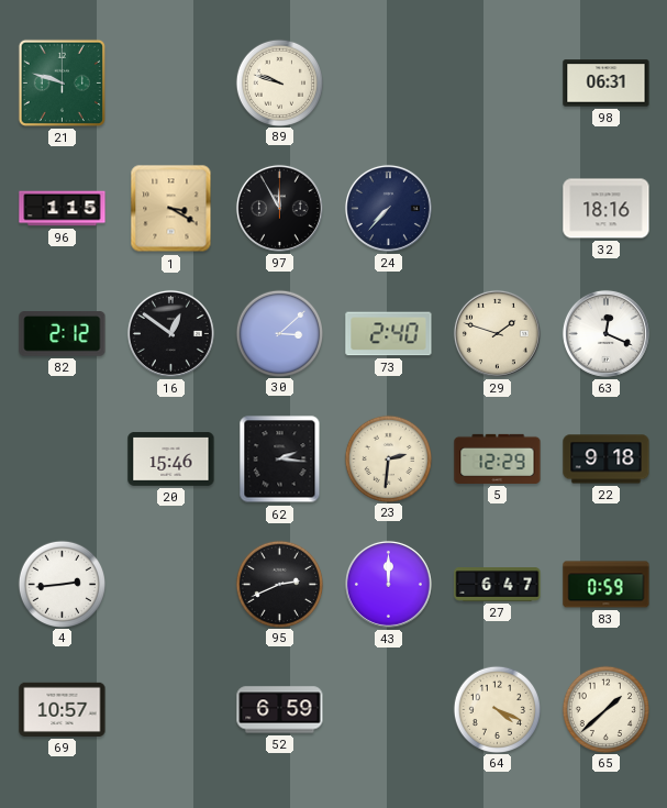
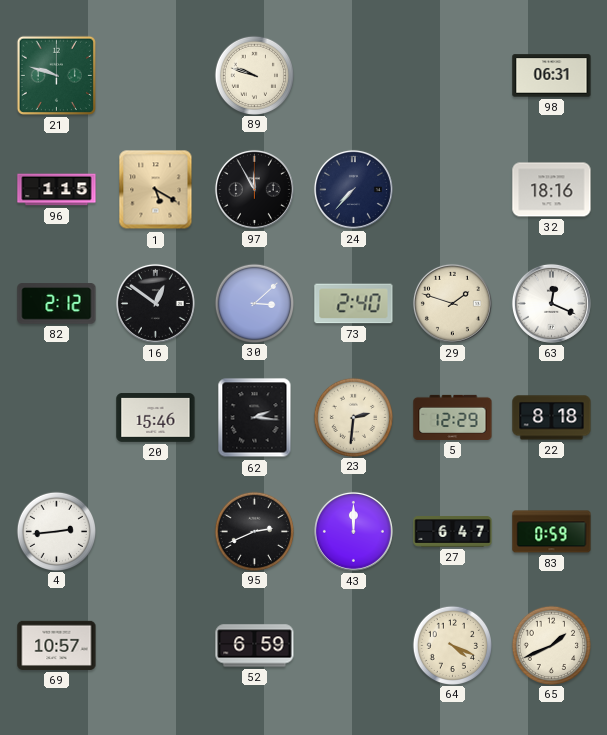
1: 3:20 -> 5:20
22: 9:18 -> 8:18
65: 1:38 -> 1:41
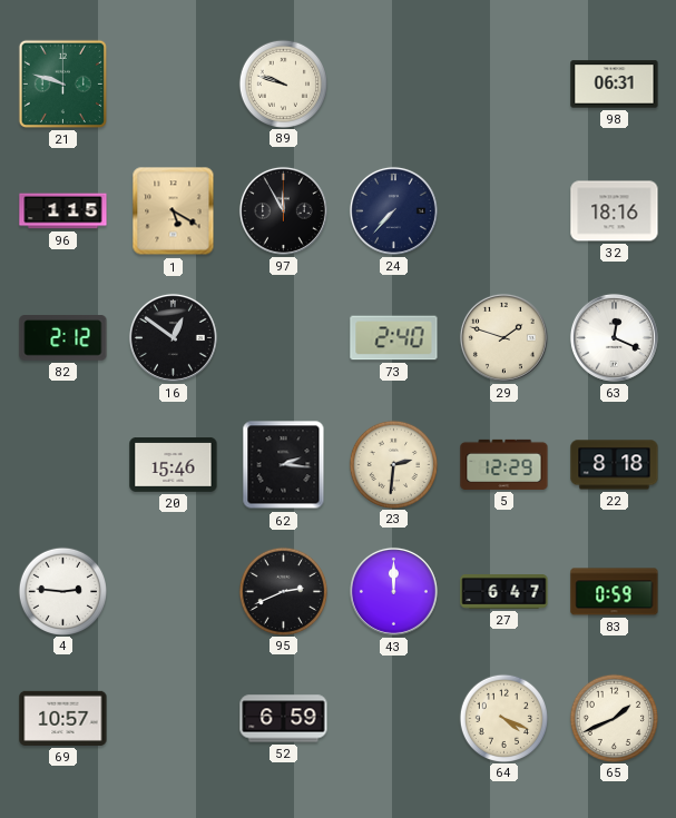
30: 3:08 -> none
4: 2:44 -> 2:46
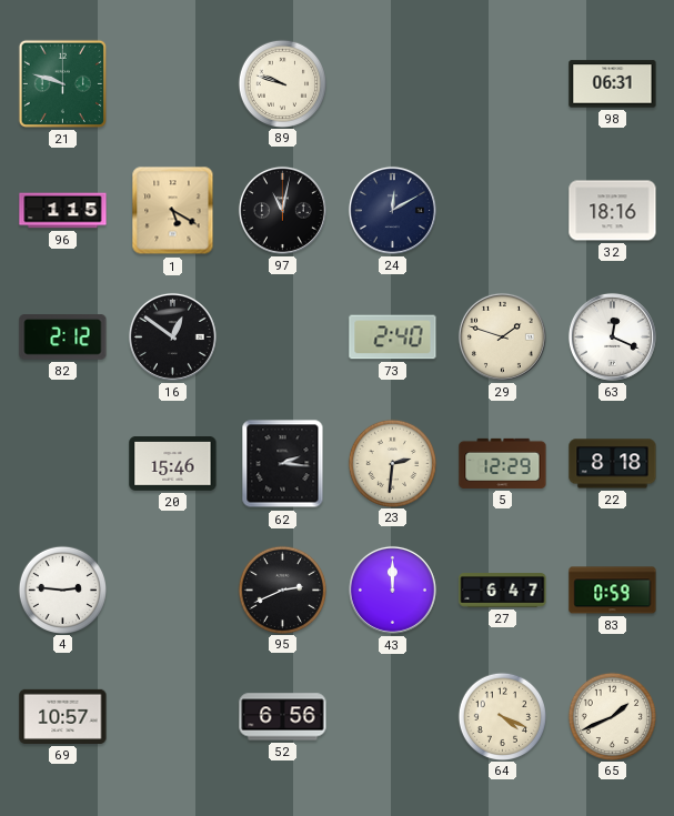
97: 11:55 -> 11:02
24: 7:37 -> 12:10
52: 6:59 -> 6:56
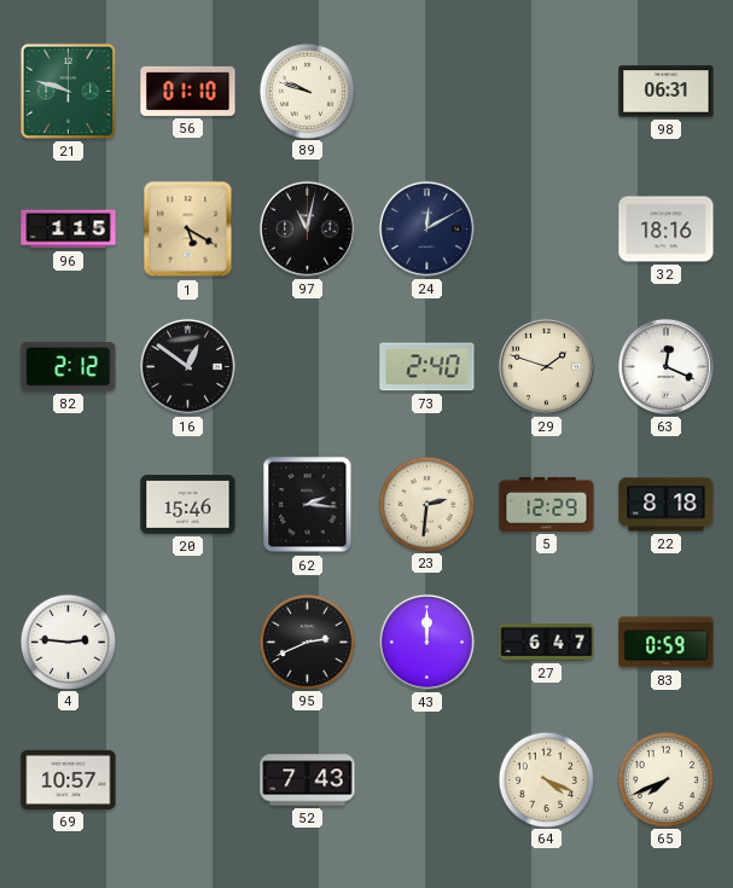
56: none -> 01:10
52: 6:56 -> 7:43
65: 1:41 -> 7:41
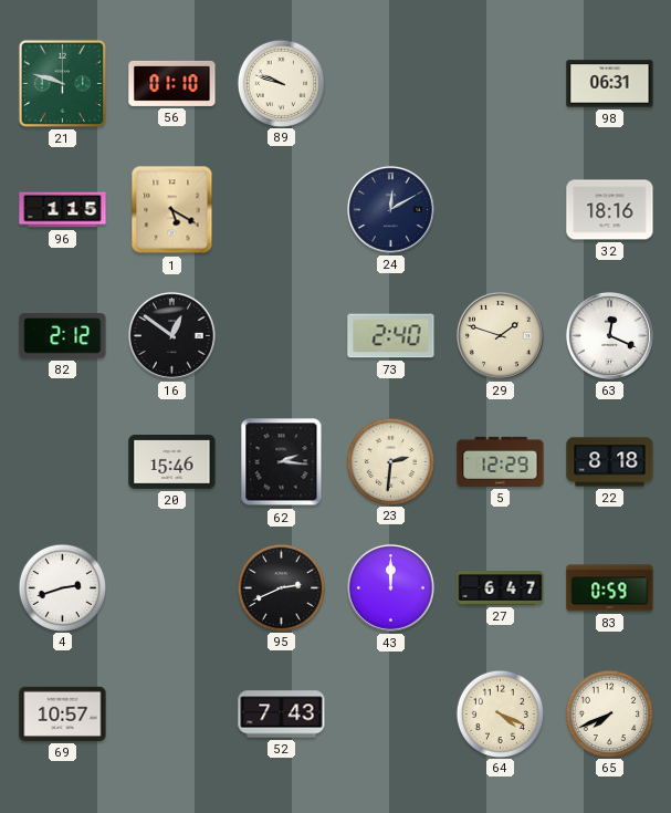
97: 11:02 -> none
4: 2:46 -> 2:42
